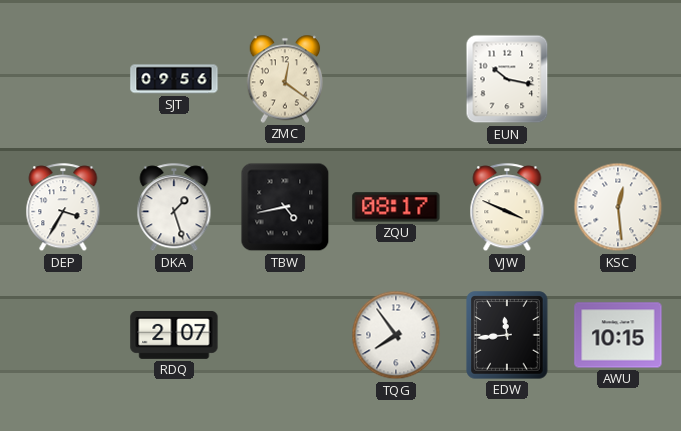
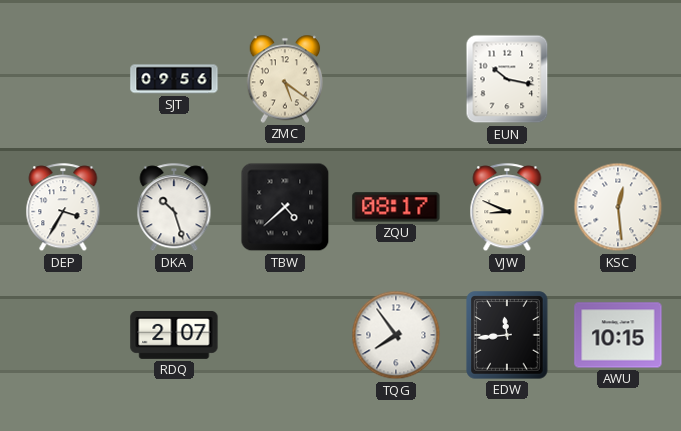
ZMC: 12:21 -> 5:21
DKA: 1:27 -> 10:27
TBW: 4:43 -> 4:38
VJW: 3:49 -> 8:49
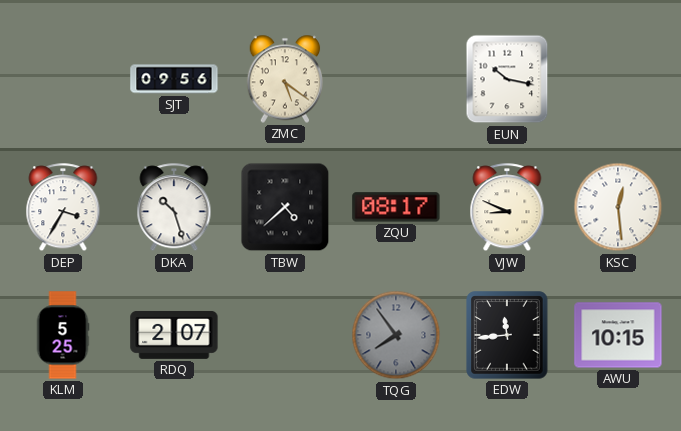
KLM: none -> 5:25
TQG dial: white -> grey
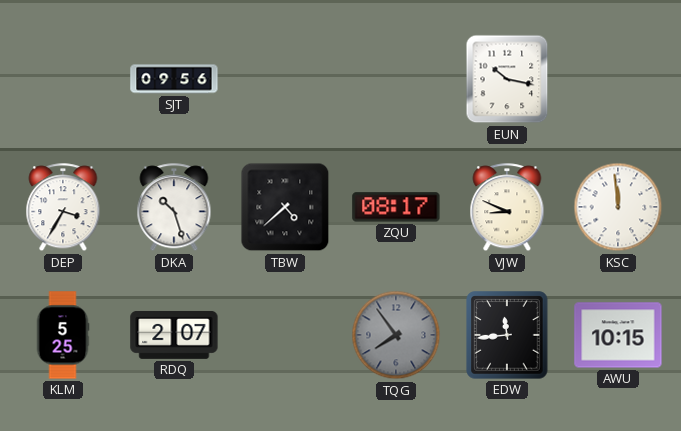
ZMC: 5:21 -> none
KSC: 12:29 -> 11:59
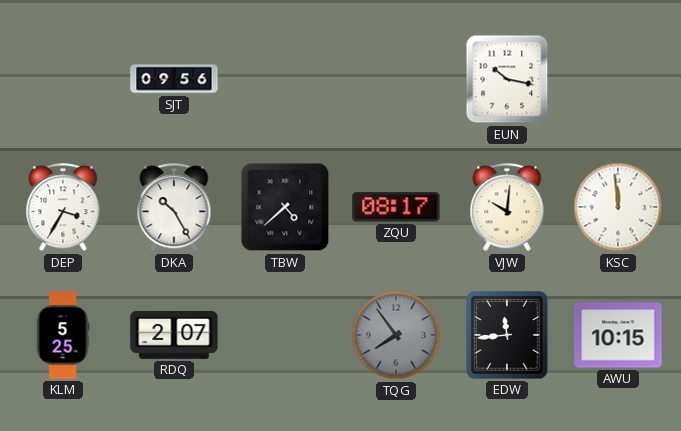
DKA: 10:27 -> 10:25
VJW: 8:49 -> 10:01
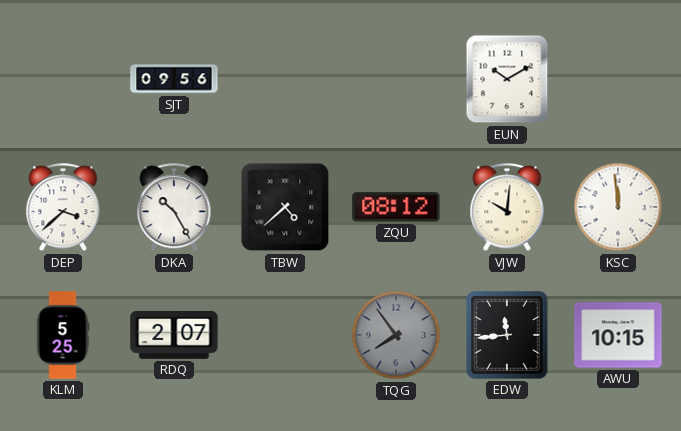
EUN: 10:17 -> 10:10
DEP: 3:35 -> 3:38
ZQU: 08:17 -> 08:12
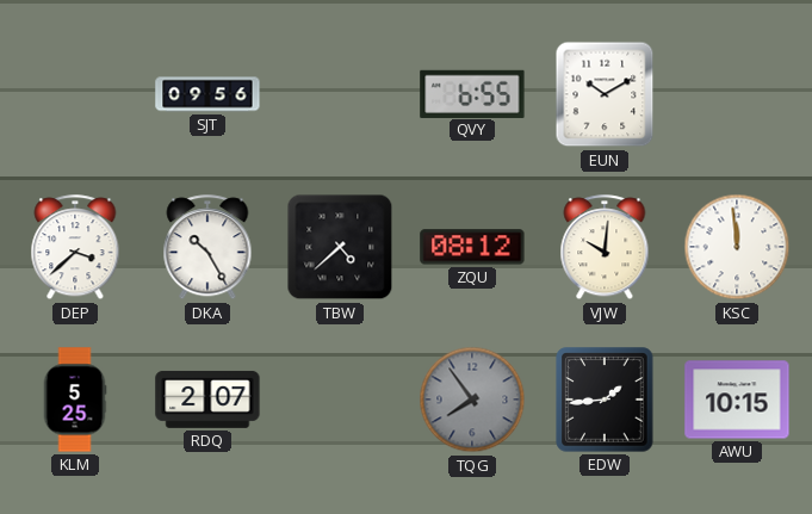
QVY: none -> 6:55
EDW: 11:44 -> 1:44
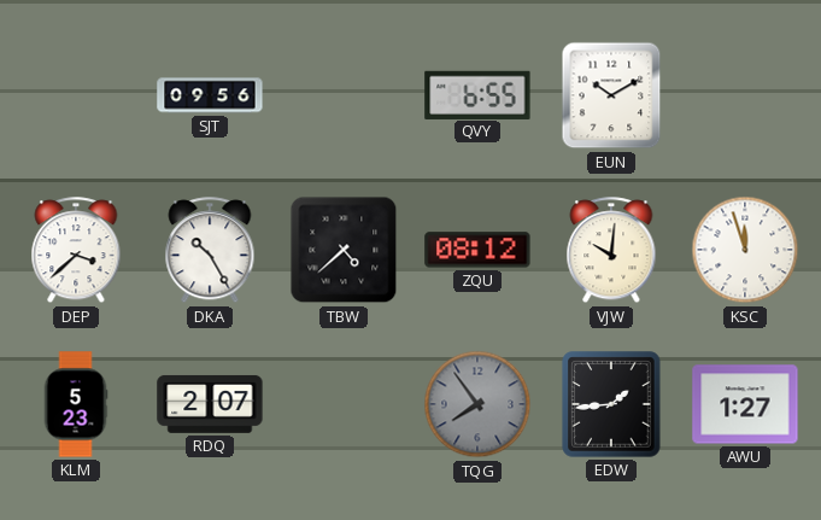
KSC: 11:59 -> 11:57
KLM: 5:25 -> 5:23
AWU: 10:15 -> 1:27
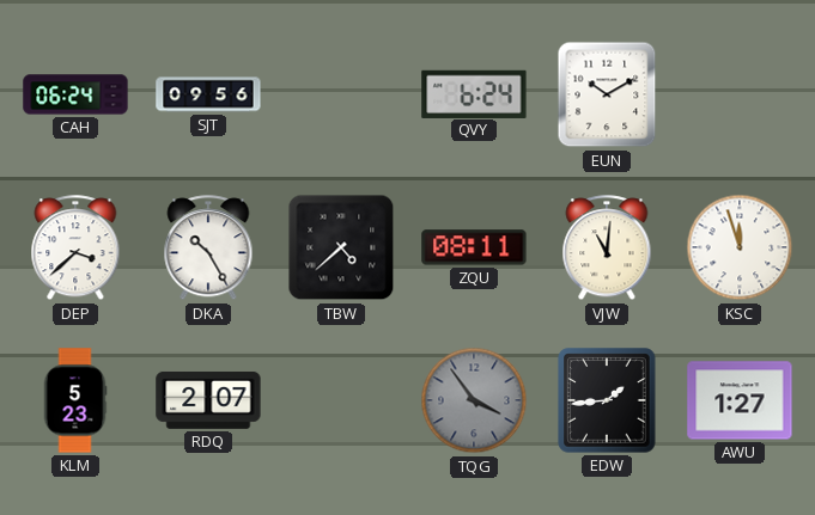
CAH: none -> 06:24
QVY: 6:55 -> 6:24
ZQU: 08:12 -> 08:11
VJW: 10:01 -> 11:01
TQG: 7:54 -> 3:54
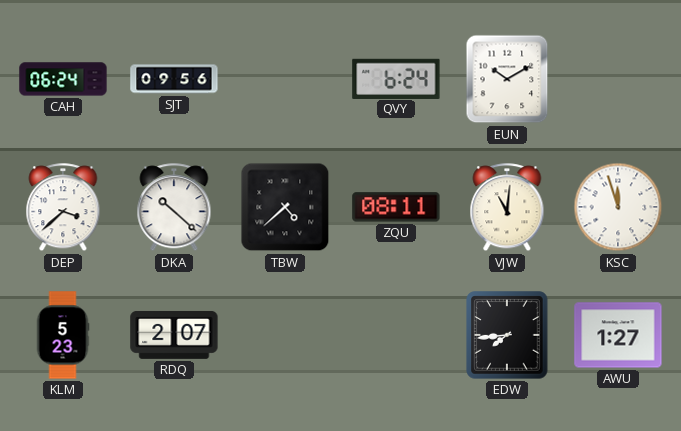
DKA: 10:25 -> 10:22
TQG: 3:54 -> none
EDW: 1:44 -> 7:44
